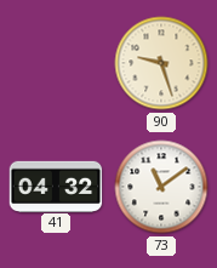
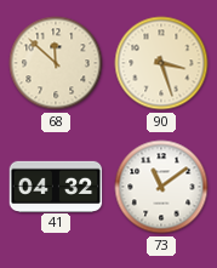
68: none -> 11:52
90: 9:27 -> 3:27
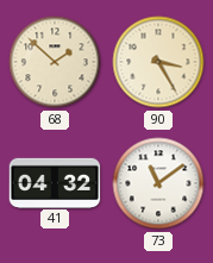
68: 11:52 -> 1:52
90: 3:27 -> 3:25
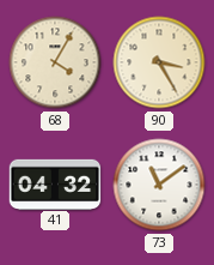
68: 1:52 -> 4:05
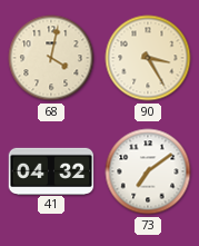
68: 4:05 -> 4:02
73: 11:09 -> 7:09
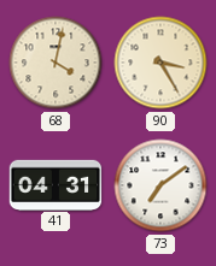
41: 04:32 -> 04:31
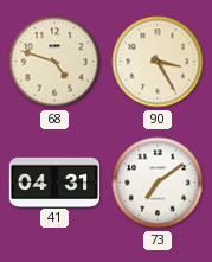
68: 4:02 -> 4:48
